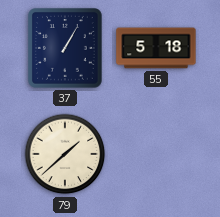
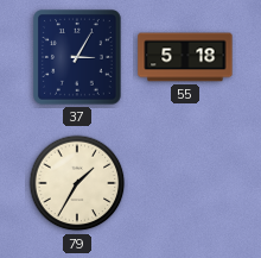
37: 1:05 -> 3:05
79: 1:38 -> 1:35
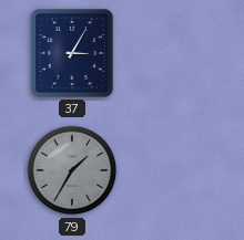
55: 5:18 -> none
79 dial: cream -> grey
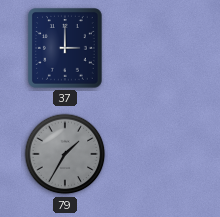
37: 3:05 -> 3:00
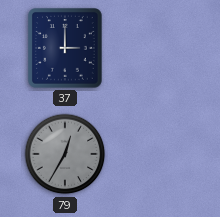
79: 1:35 -> 12:35
